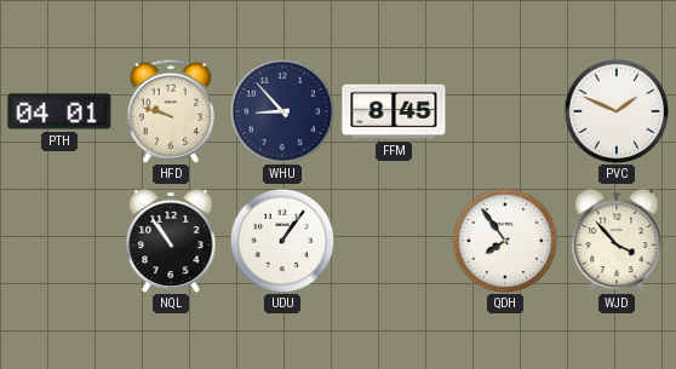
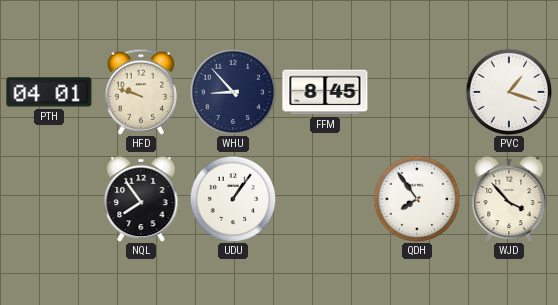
PVC: 1:49 -> 1:18
NQL: 10:54 -> 7:54
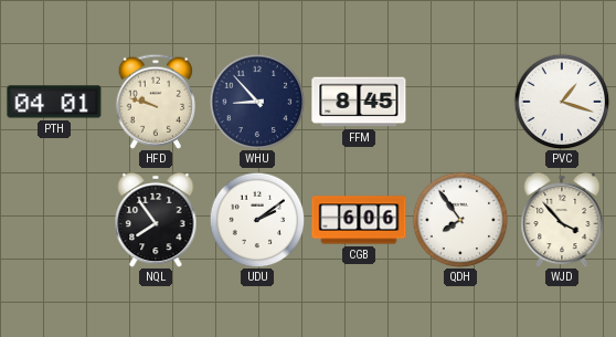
UDU: 1:06 -> 2:09
CGB: none -> 6:06
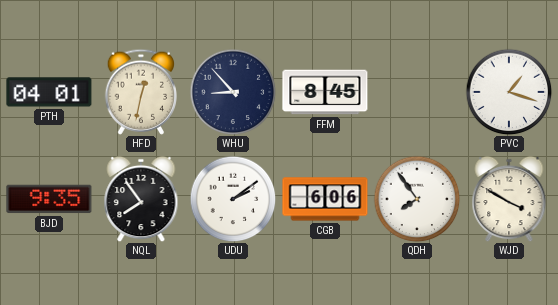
HFD: 9:48 -> 12:32
BJD: none -> 9:35
WJD: 3:53 -> 3:50
